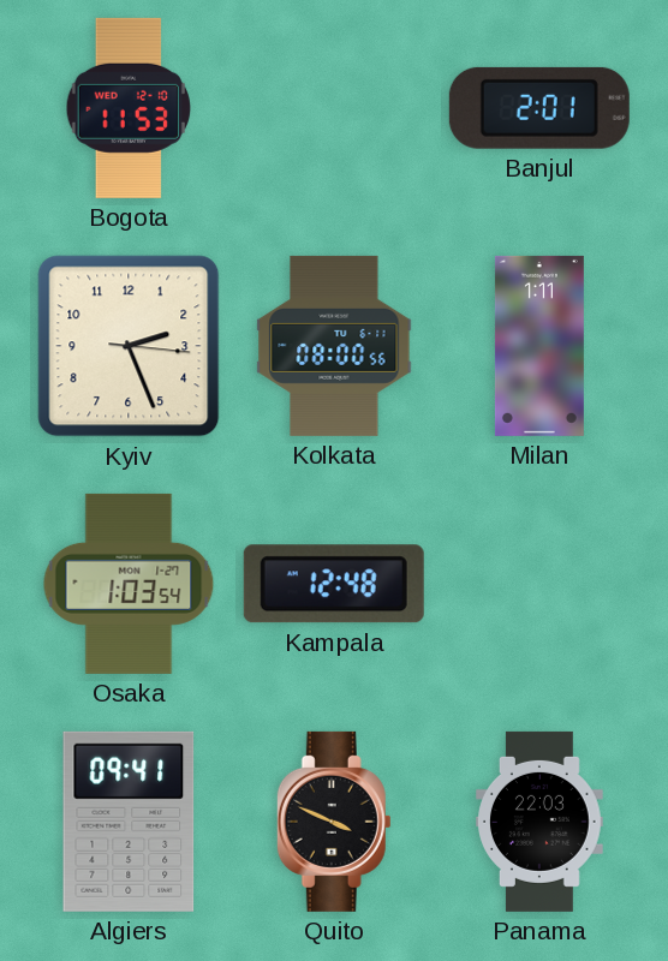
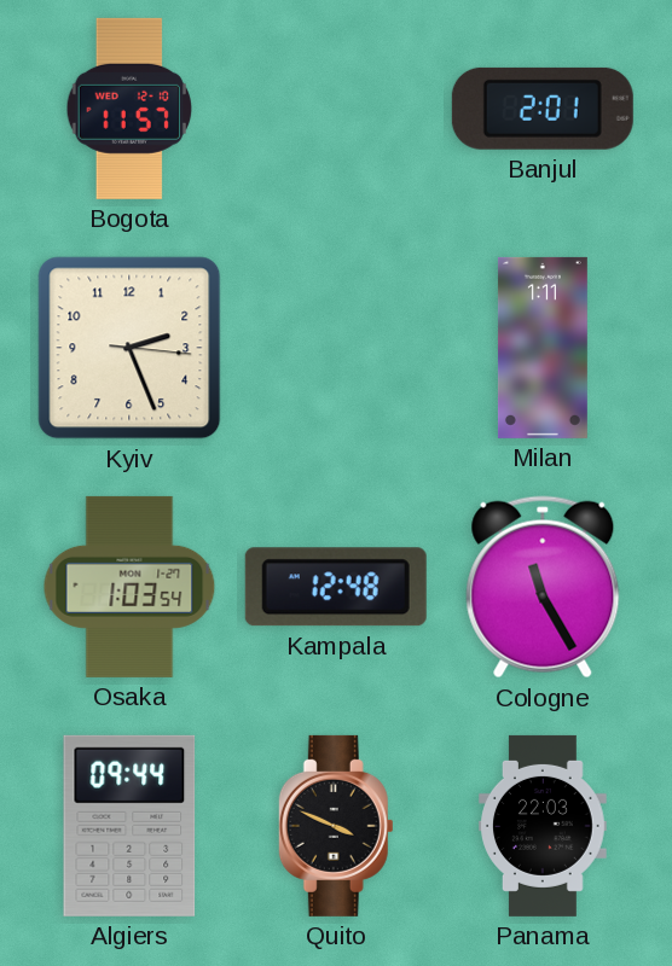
Bogota: 11:53 -> 11:57
Kolkata: 08:00 -> none
Cologne: none -> 11:25
Algiers: 09:41 -> 09:44
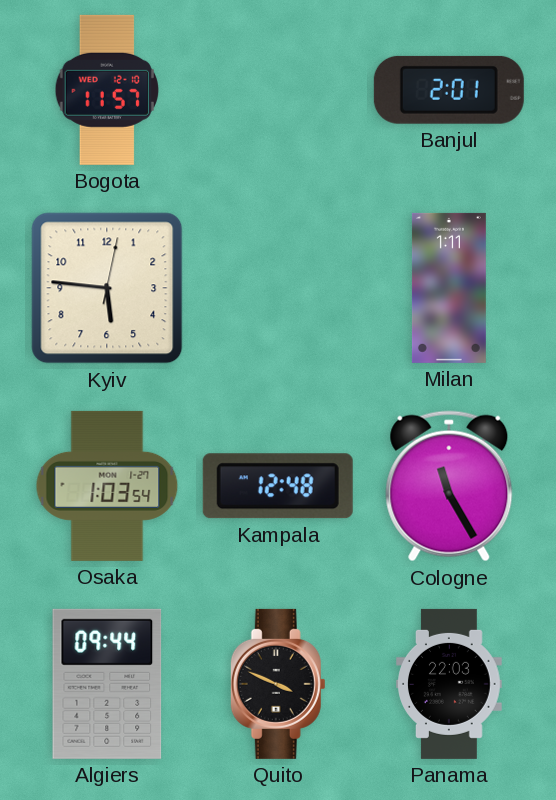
Kyiv: 2:26 -> 5:46
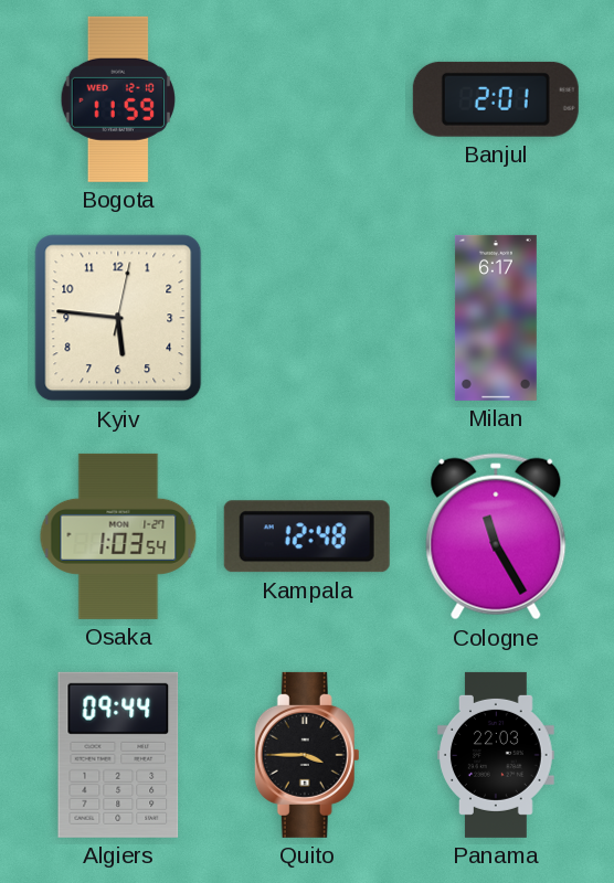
Bogota: 11:57 -> 11:59
Milan: 1:11 -> 6:17
Quito: 3:49 -> 3:45
